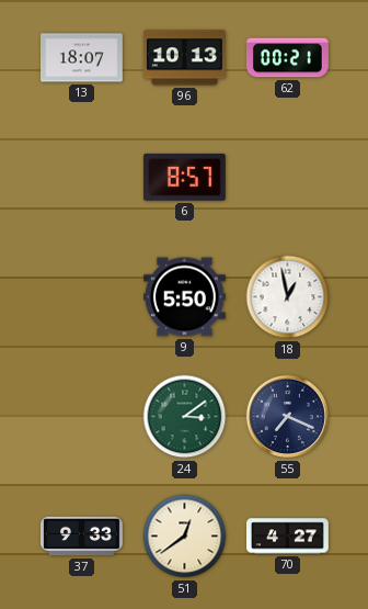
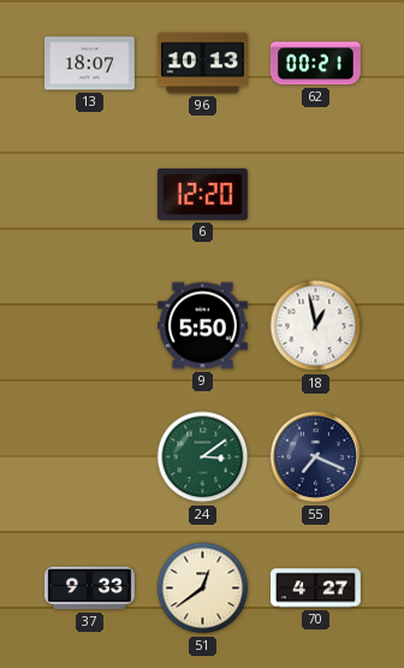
6: 8:57 -> 12:20
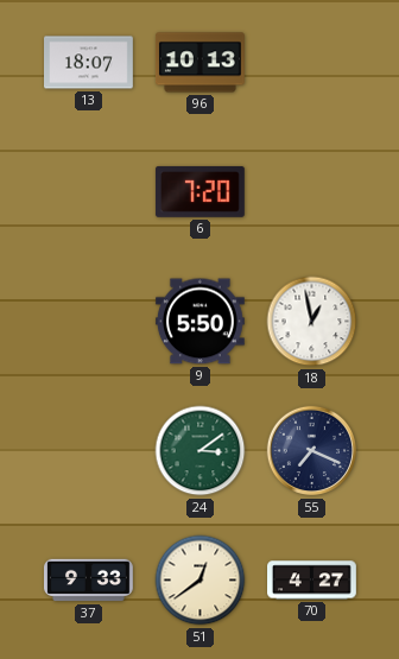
62: 00:21 -> none
6: 12:20 -> 7:20
